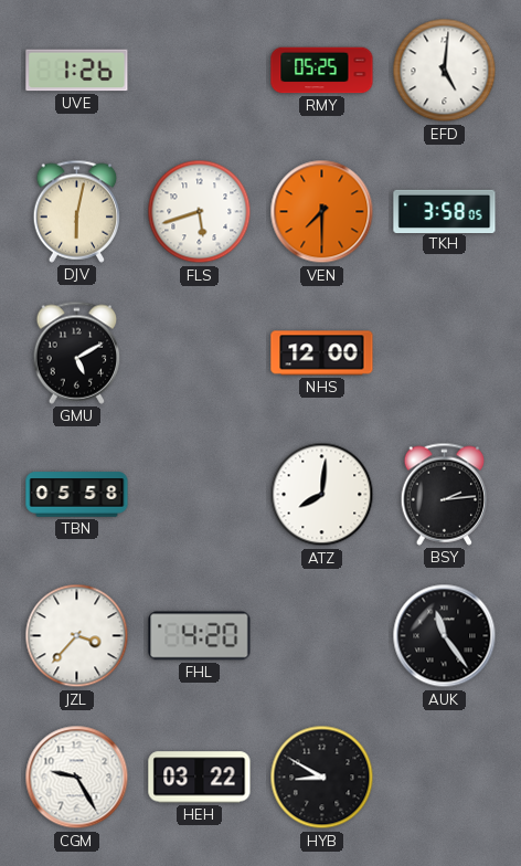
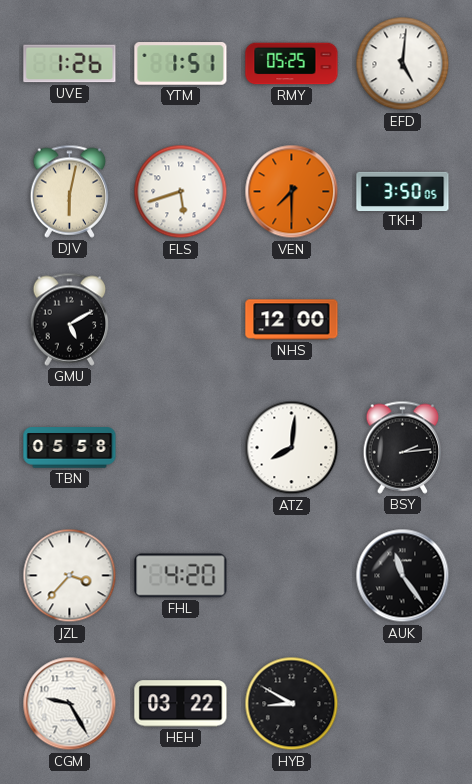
YTM: none -> 1:51
TKH: 3:58 -> 3:50
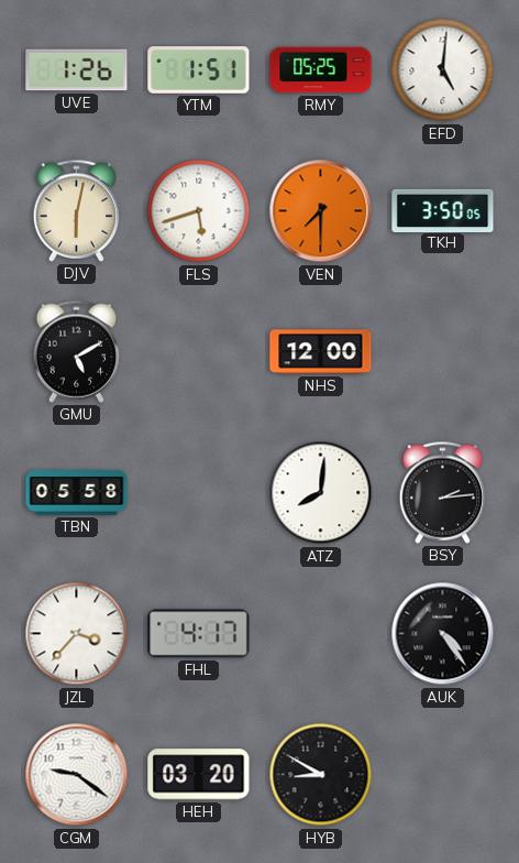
FHL: 4:20 -> 4:17
AUK: 11:24 -> 4:24
CGM: 9:25 -> 9:21
HEH: 03:22 -> 03:20
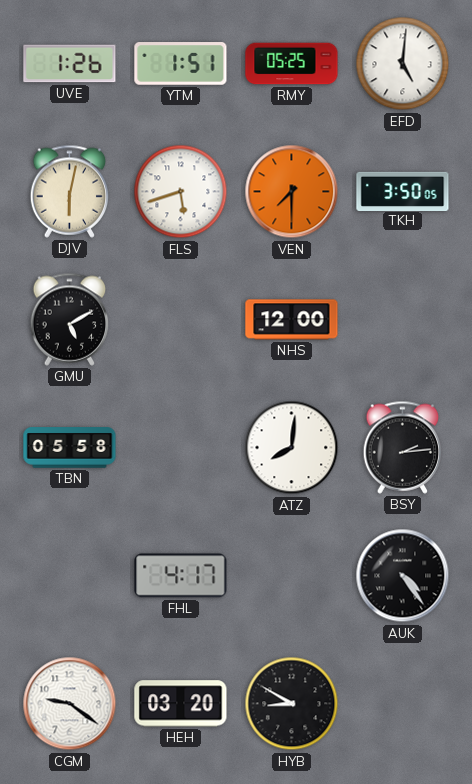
JZL: 3:37 -> none
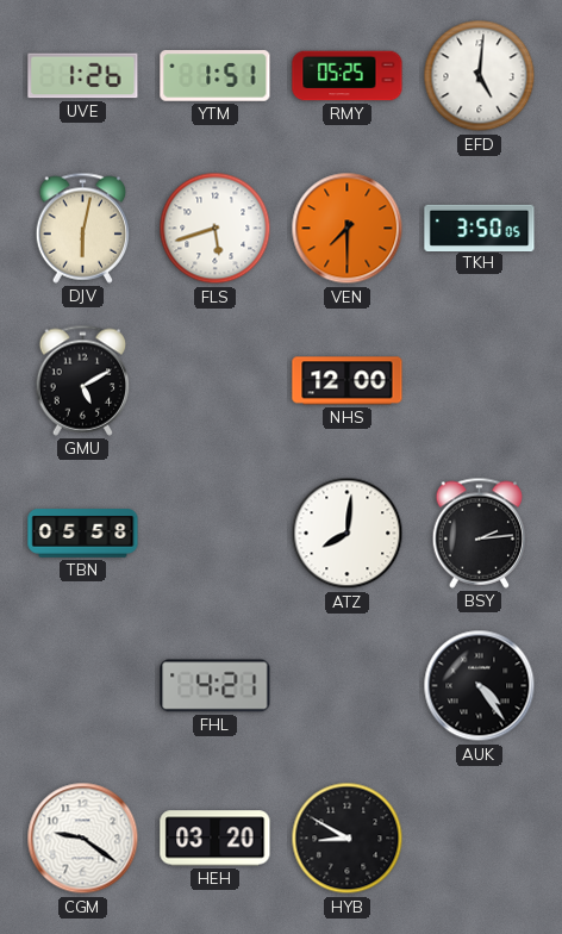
FHL: 4:17 -> 4:21
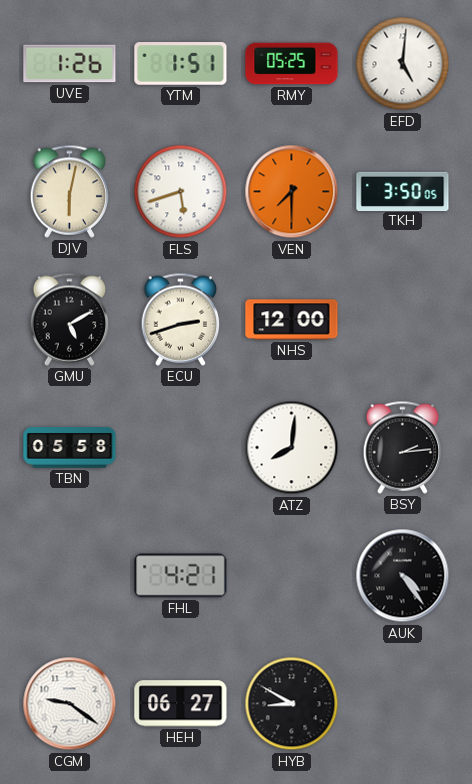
ECU: none -> 2:42
HEH: 03:20 -> 06:27
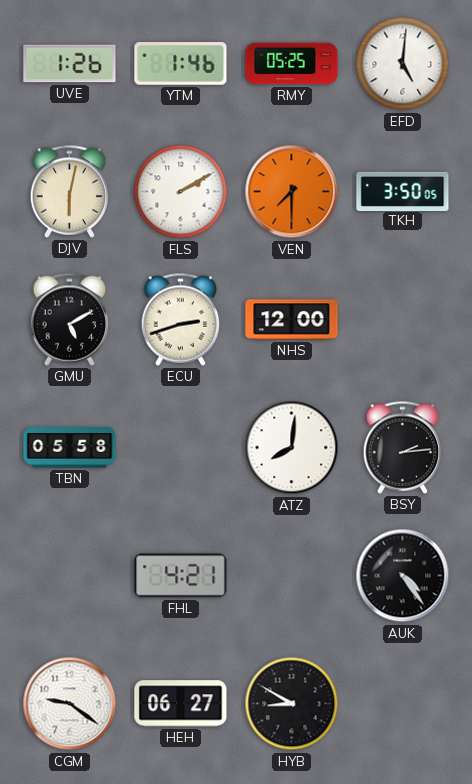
YTM: 1:51 -> 1:46
FLS: 5:42 -> 2:10
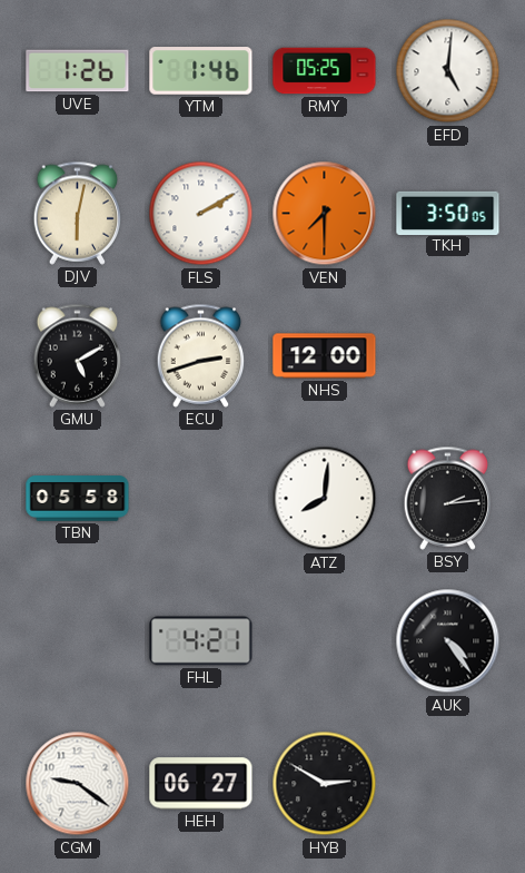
HYB: 8:50 -> 2:50
